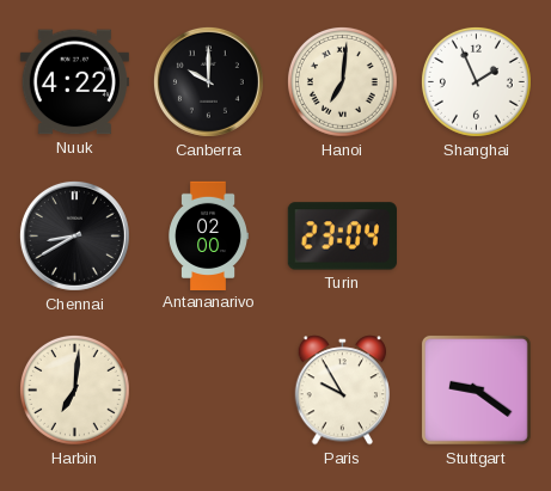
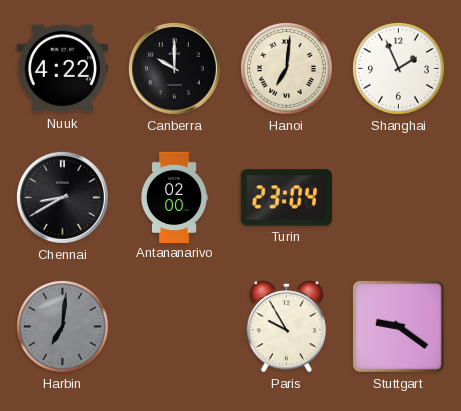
Harbin dial: cream -> grey
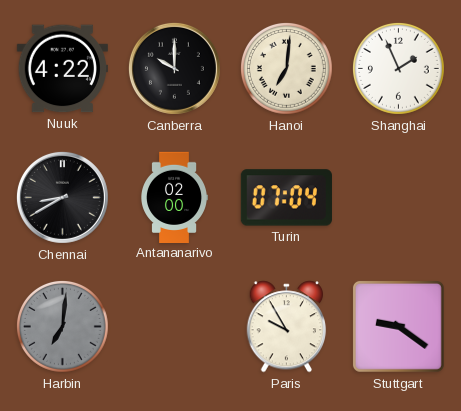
Turin: 23:04 -> 07:04
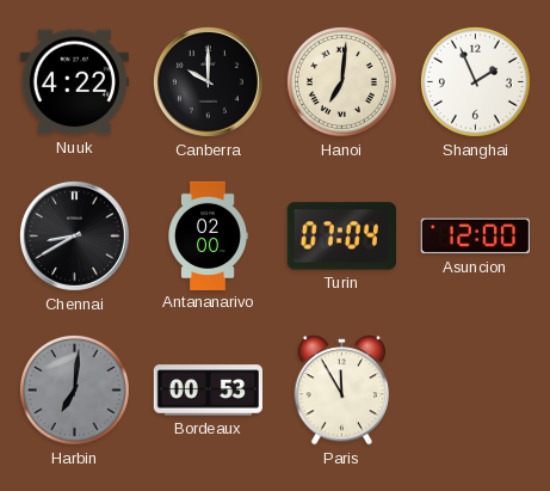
Asuncion: none -> 12:00
Bordeaux: none -> 00:53
Paris: 9:55 -> 11:55
Stuttgart: 9:21 -> none
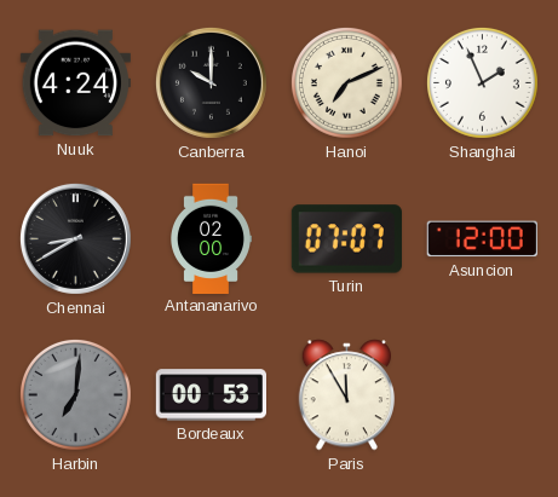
Nuuk: 4:22 -> 4:24
Hanoi: 7:01 -> 7:11
Turin: 07:04 -> 07:07
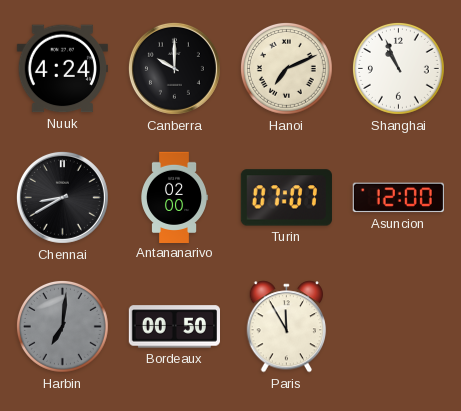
Shanghai: 1:56 -> 10:56
Bordeaux: 00:53 -> 00:50
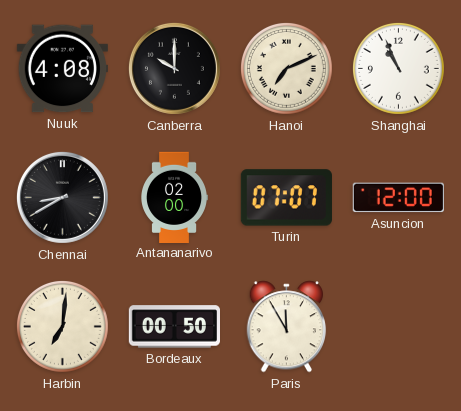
Nuuk: 4:24 -> 4:08
Harbin dial: grey -> cream
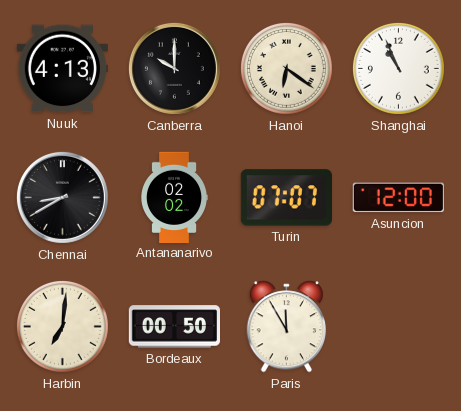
Nuuk: 4:08 -> 4:13
Hanoi: 7:11 -> 6:21
Antananarivo: 02:00 -> 02:02
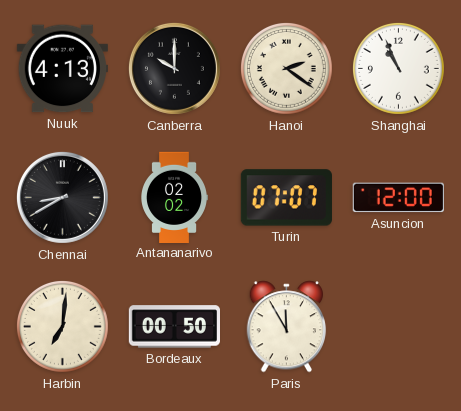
Hanoi: 6:21 -> 2:21
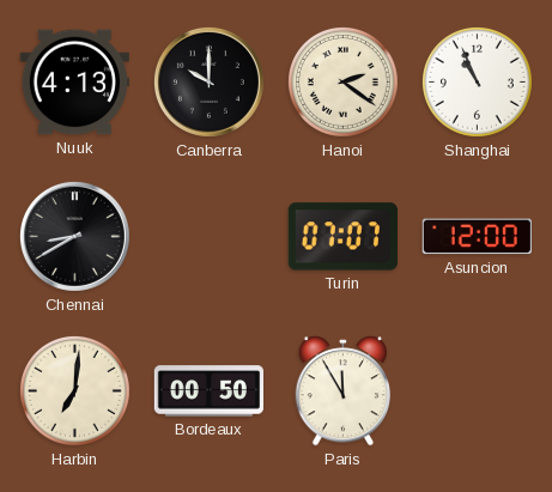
Antananarivo: 02:02 -> none
